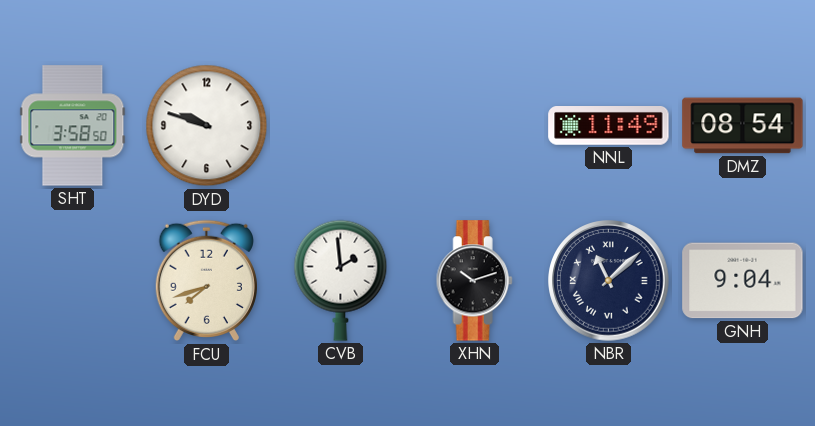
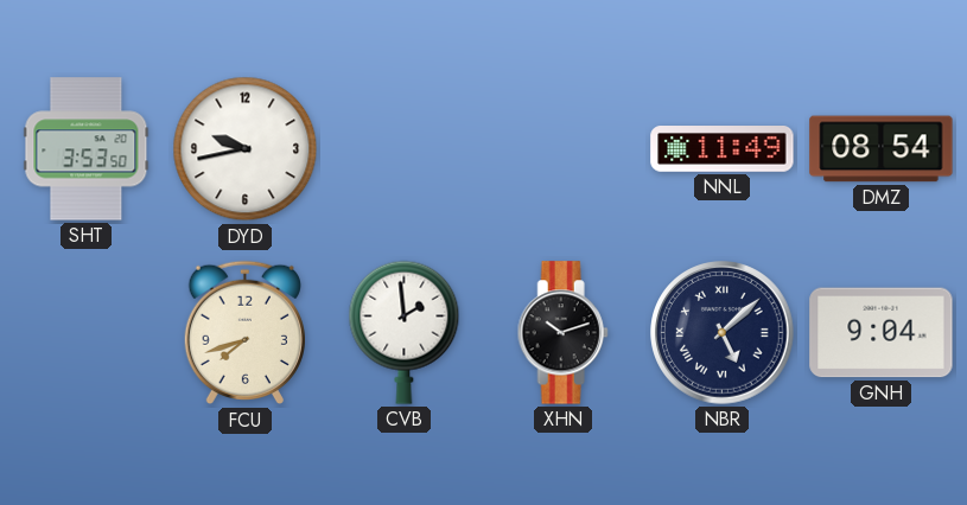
SHT: 3:58 -> 3:53
DYD: 9:48 -> 9:43
NBR: 11:08 -> 5:08
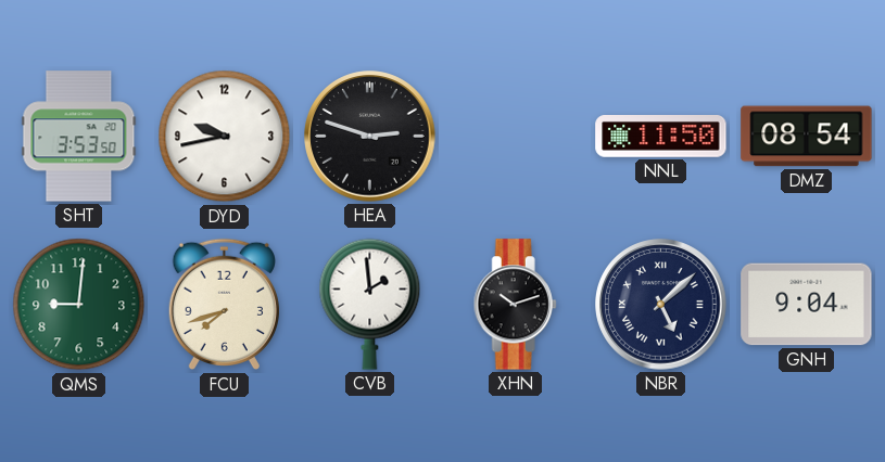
HEA: none -> 2:48
NNL: 11:49 -> 11:50
QMS: none -> 9:01
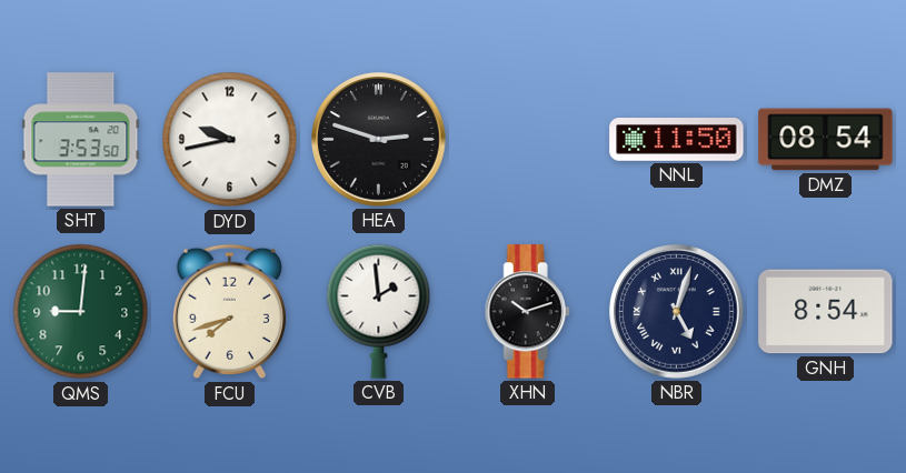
NBR: 5:08 -> 5:03
GNH: 9:04 -> 8:54
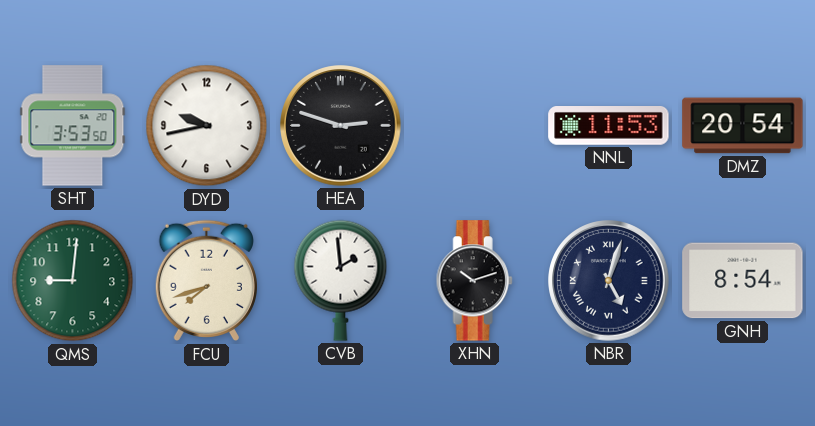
NNL: 11:50 -> 11:53
DMZ: 08:54 -> 20:54
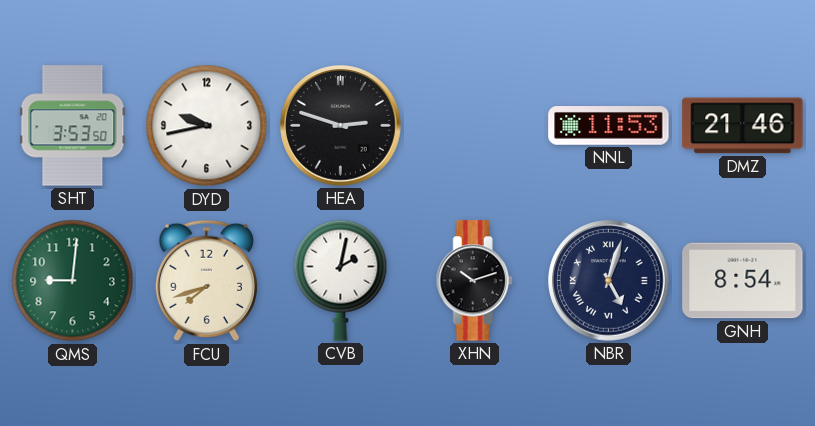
DMZ: 20:54 -> 21:46
CVB: 1:59 -> 2:02
